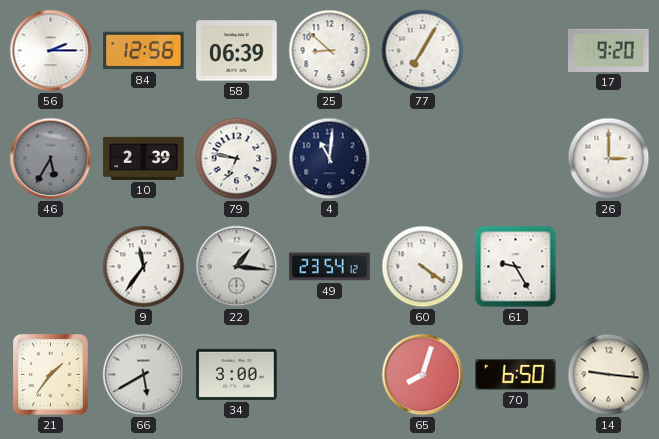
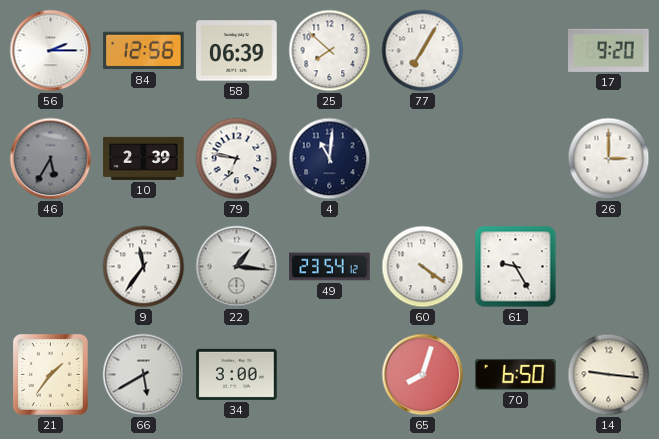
25: 8:52 -> 7:52
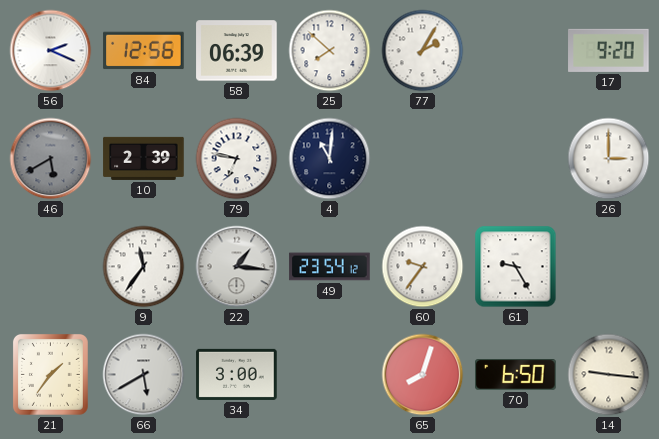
56: 2:15 -> 2:19
77: 7:05 -> 2:05
46: 5:35 -> 5:40
60: 4:21 -> 9:36
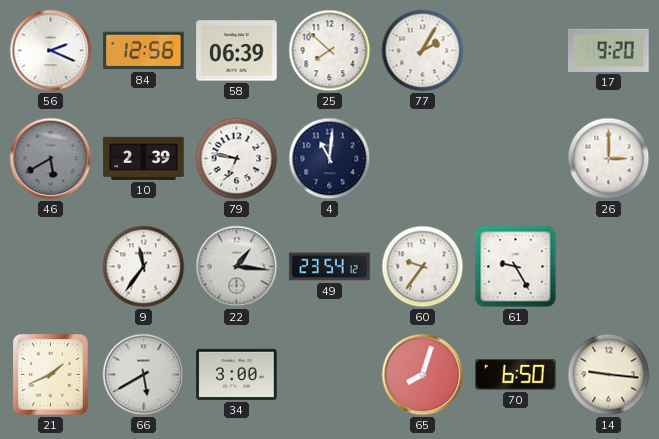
21: 1:36 -> 1:41
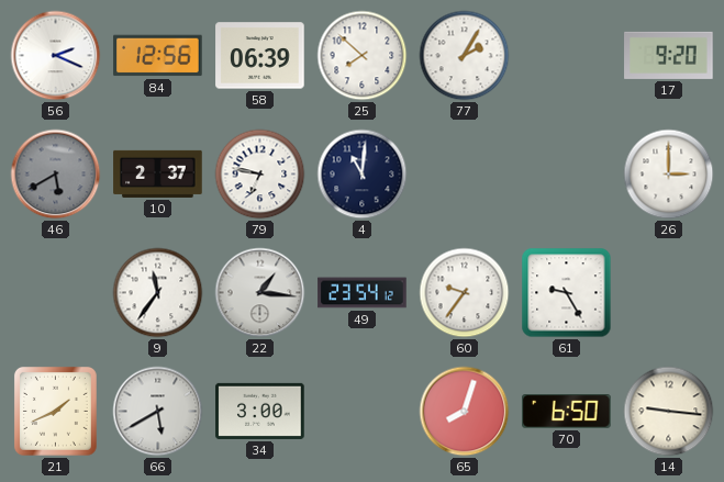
10: 2:39 -> 2:37
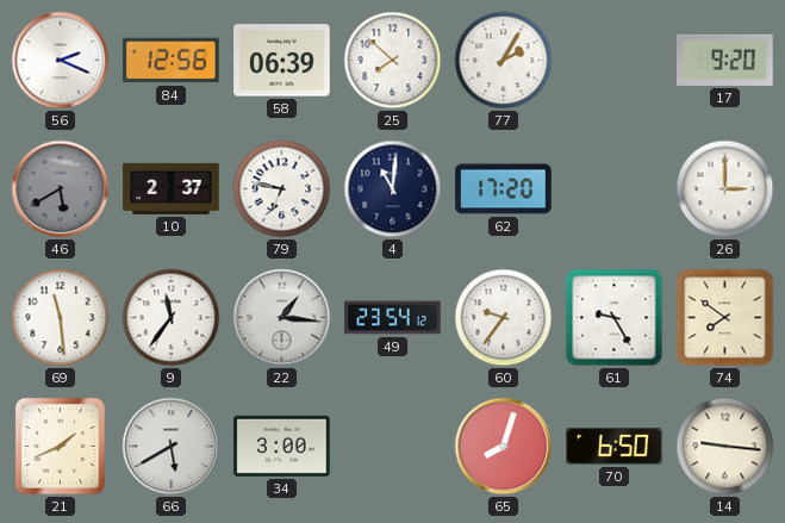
62: none -> 17:20
69: none -> 11:29
74: none -> 7:51
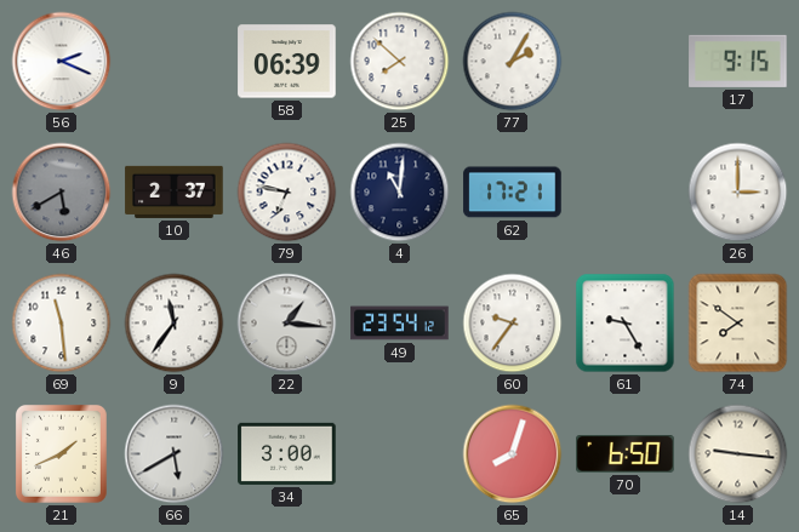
84: 12:56 -> none
17: 9:20 -> 9:15
62: 17:20 -> 17:21
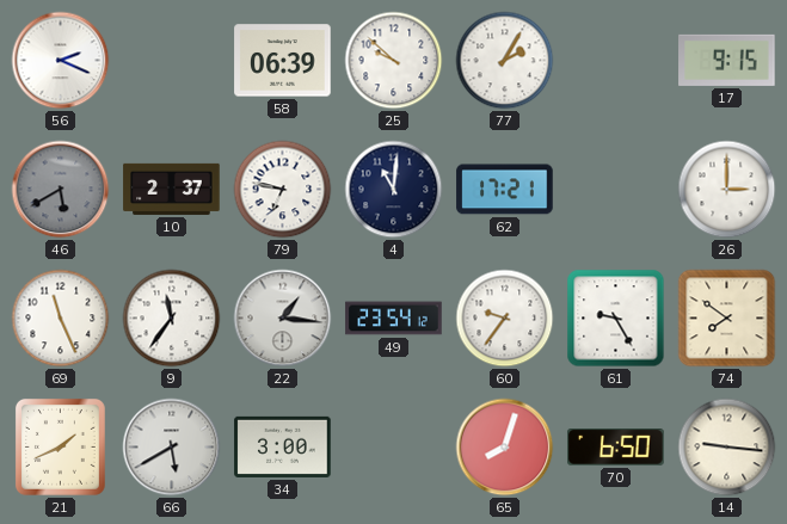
25: 7:52 -> 9:52
69: 11:29 -> 11:26
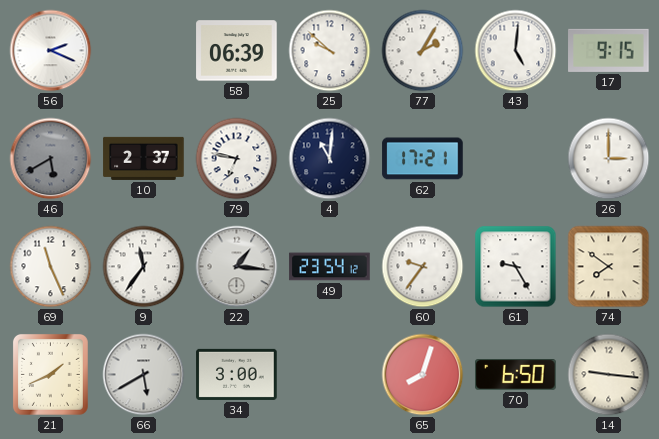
43: none -> 5:01
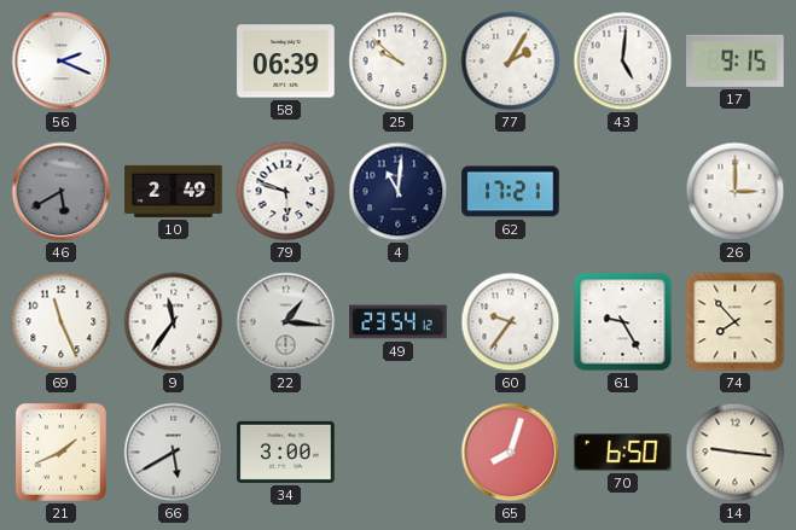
10: 2:37 -> 2:49
79: 6:47 -> 5:48
74: 7:51 -> 7:53
